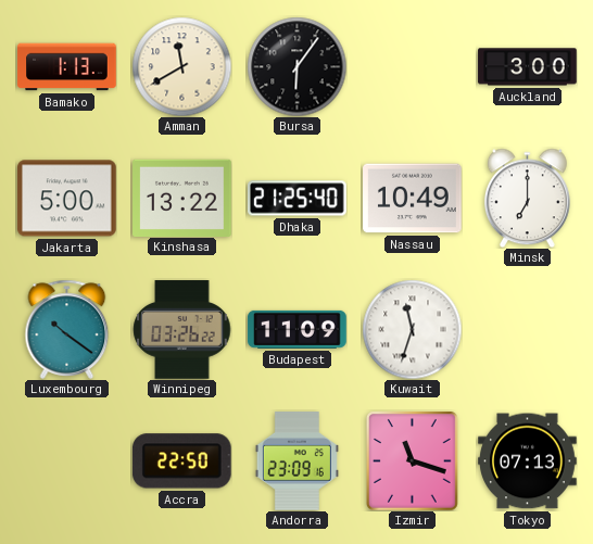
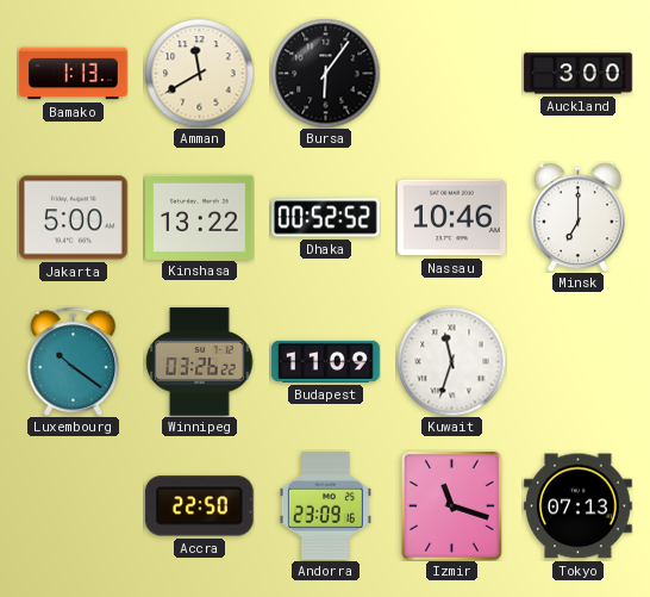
Dhaka: 21:25 -> 00:52
Nassau: 10:49 -> 10:46
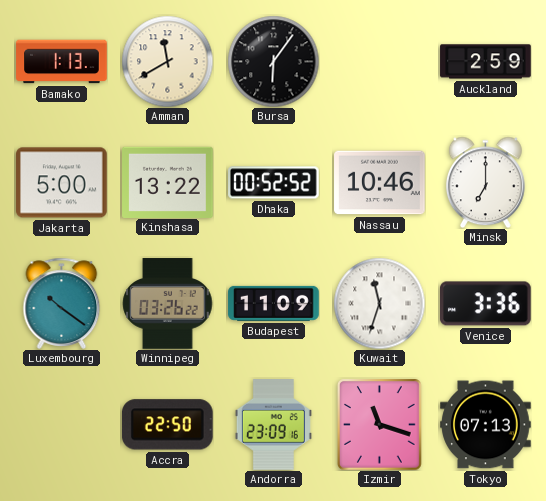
Auckland: 3:00 -> 2:59
Venice: none -> 3:36
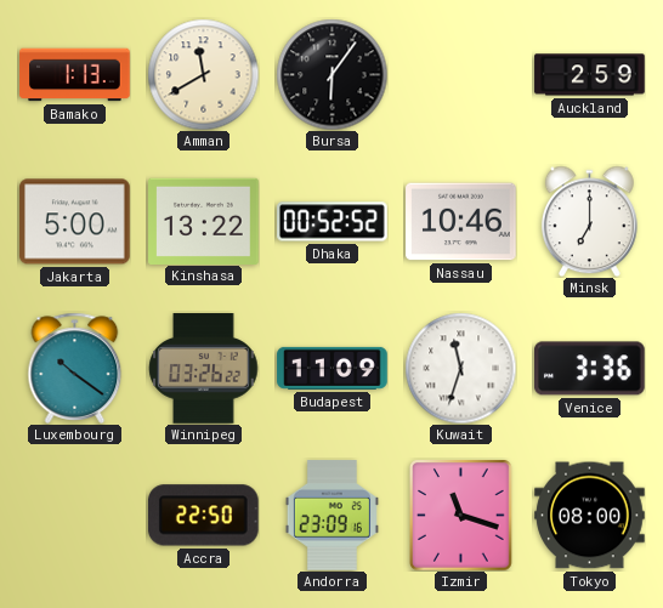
Tokyo: 07:13 -> 08:00
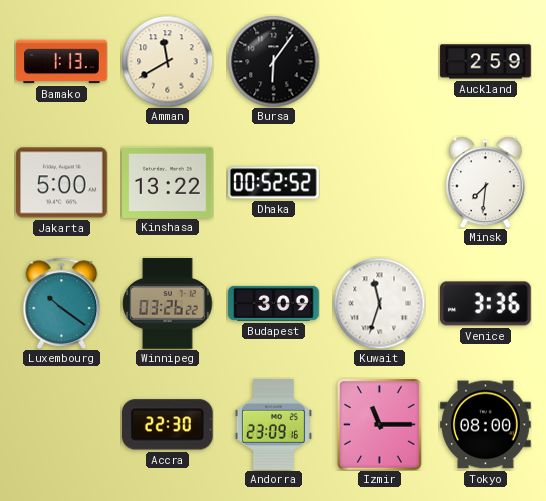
Nassau: 10:46 -> none
Minsk: 7:00 -> 7:31
Budapest: 11:09 -> 3:09
Accra: 22:50 -> 22:30
Izmir: 11:18 -> 11:15
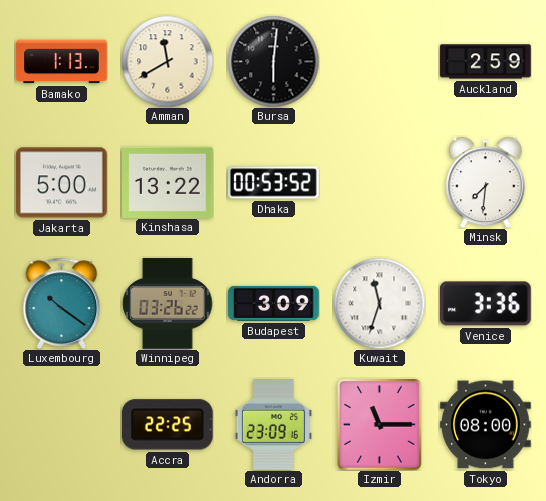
Bursa: 6:06 -> 6:01
Dhaka: 00:52 -> 00:53
Accra: 22:30 -> 22:25
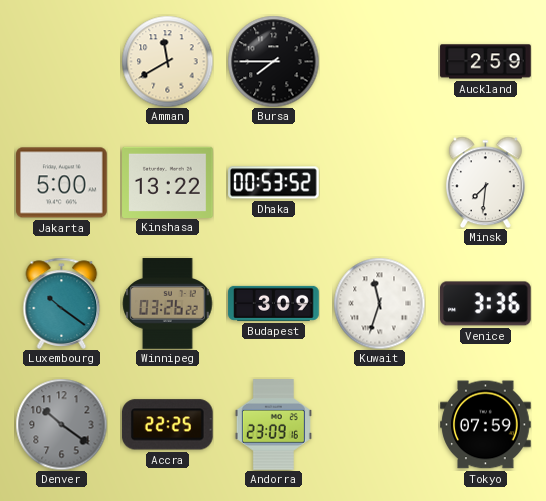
Bamako: 1:13 -> none
Bursa: 6:01 -> 7:45
Denver: none -> 10:21
Izmir: 11:15 -> none
Tokyo: 08:00 -> 07:59
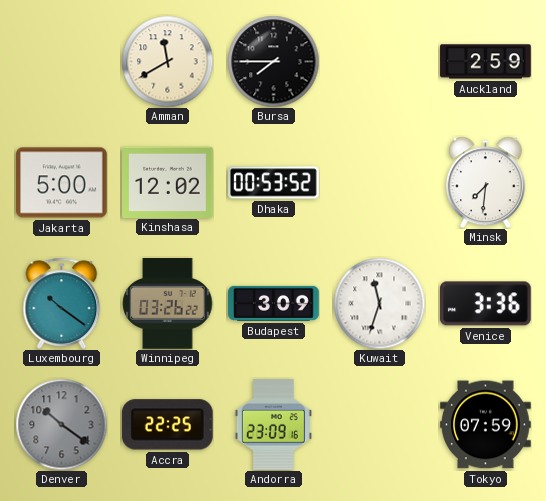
Kinshasa: 13:22 -> 12:02
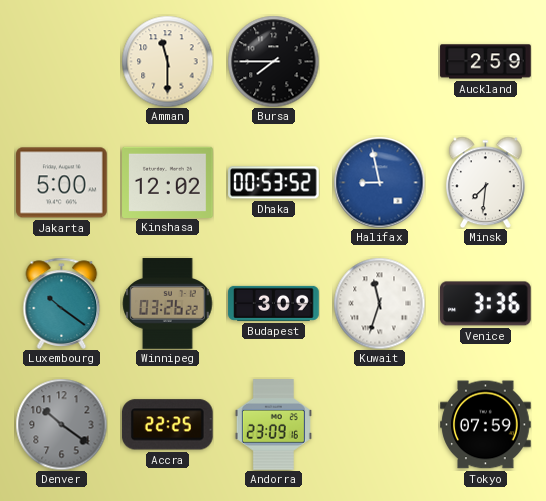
Amman: 11:40 -> 11:30
Halifax: none -> 8:58
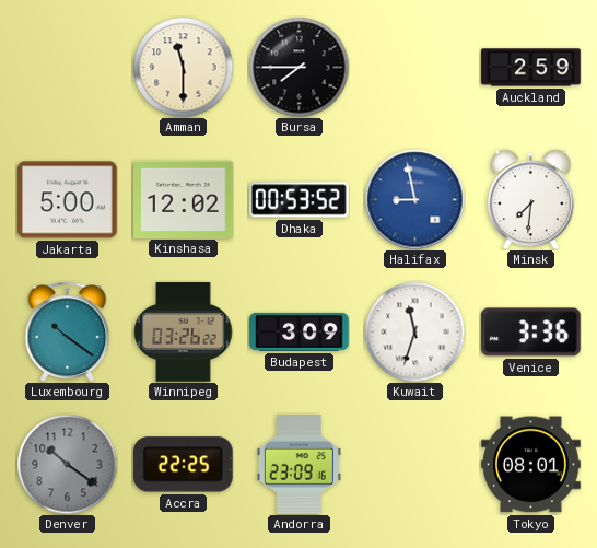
Tokyo: 07:59 -> 08:01
